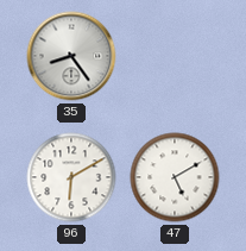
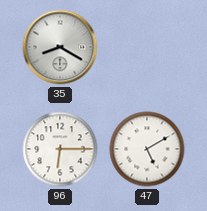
35: 8:24 -> 8:20
96: 6:10 -> 6:15
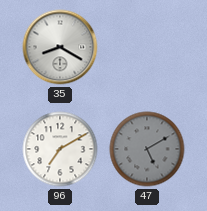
96: 6:15 -> 7:10
47 dial: white -> grey
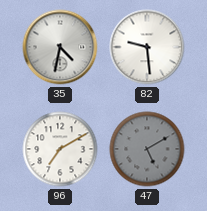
35: 8:20 -> 4:32
82: none -> 9:29
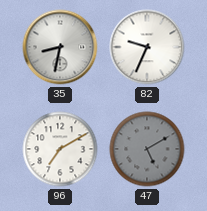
35: 4:32 -> 8:32
82: 9:29 -> 9:34
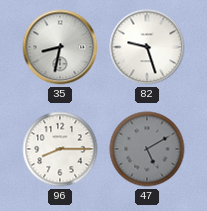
82: 9:34 -> 9:27
96: 7:10 -> 8:15
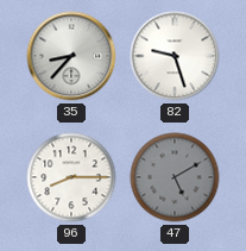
35: 8:32 -> 8:37
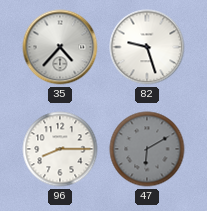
35: 8:37 -> 4:37
47: 5:10 -> 6:10
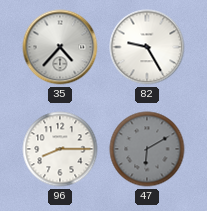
82: 9:27 -> 9:25
